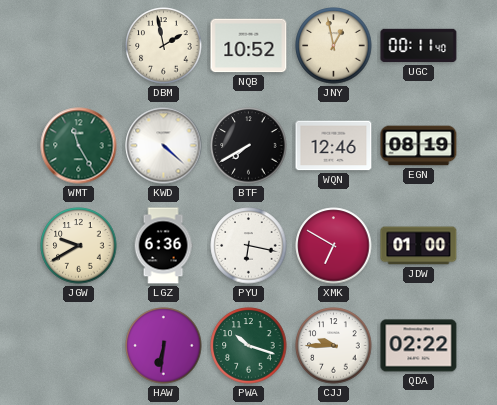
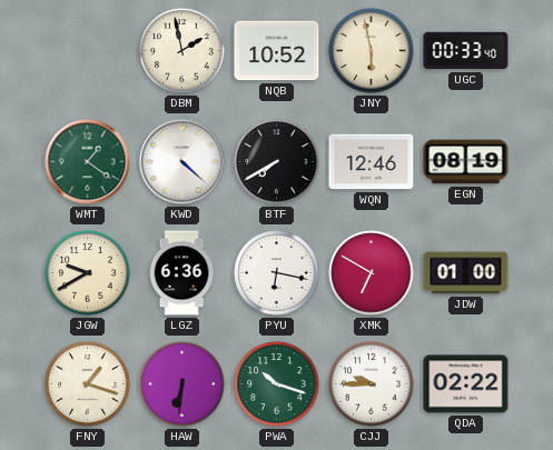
JNY: 12:58 -> 5:58
UGC: 00:11 -> 00:33
WMT: 11:25 -> 1:21
FNY: none -> 1:18
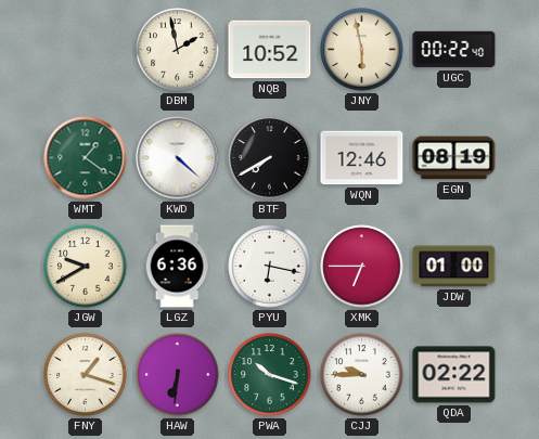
UGC: 00:33 -> 00:22
XMK: 6:50 -> 6:45
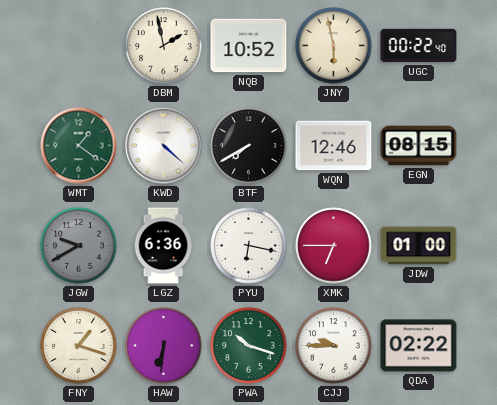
EGN: 08:19 -> 08:15
JGW dial: cream -> grey
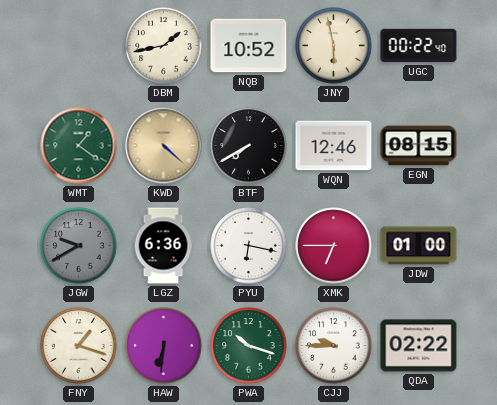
DBM: 1:58 -> 1:43
KWD dial: white -> champagne
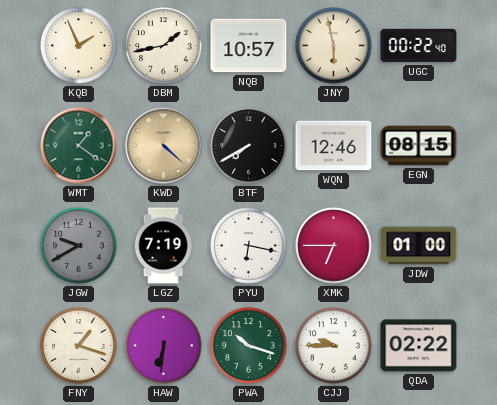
KQB: none -> 1:56
NQB: 10:52 -> 10:57
LGZ: 6:36 -> 7:19
